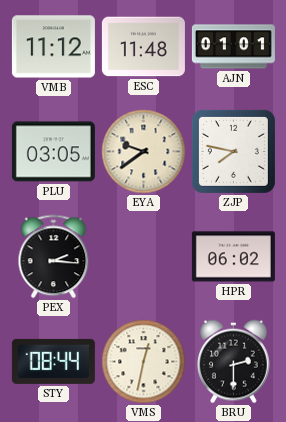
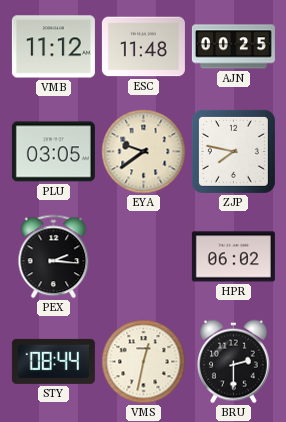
AJN: 01:01 -> 00:25
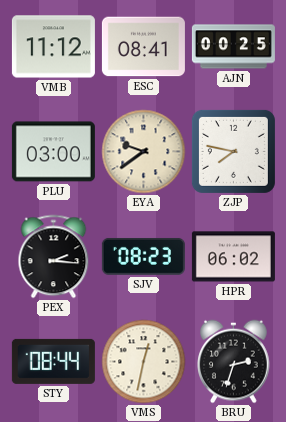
ESC: 11:48 -> 08:41
PLU: 03:05 -> 03:00
SJV: none -> 08:23
BRU: 2:30 -> 2:33
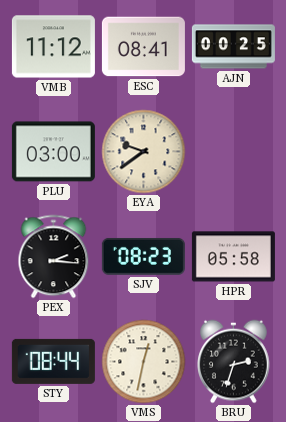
ZJP: 7:47 -> none
HPR: 06:02 -> 05:58
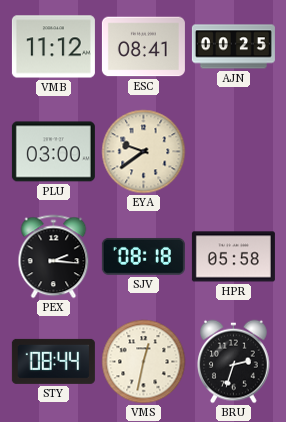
SJV: 08:23 -> 08:18
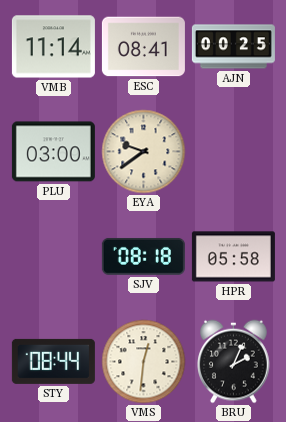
VMB: 11:12 -> 11:14
PEX: 2:16 -> none
VMS: 12:32 -> 12:31
BRU: 2:33 -> 2:04
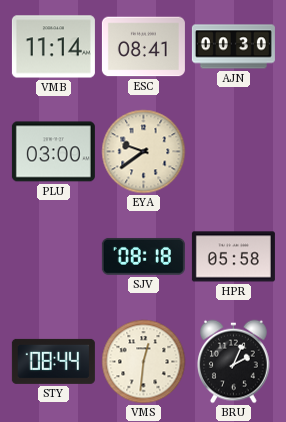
AJN: 00:25 -> 00:30
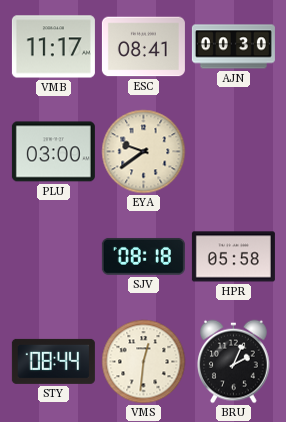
VMB: 11:14 -> 11:17
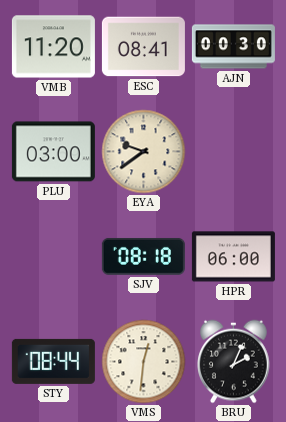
VMB: 11:17 -> 11:20
HPR: 05:58 -> 06:00
